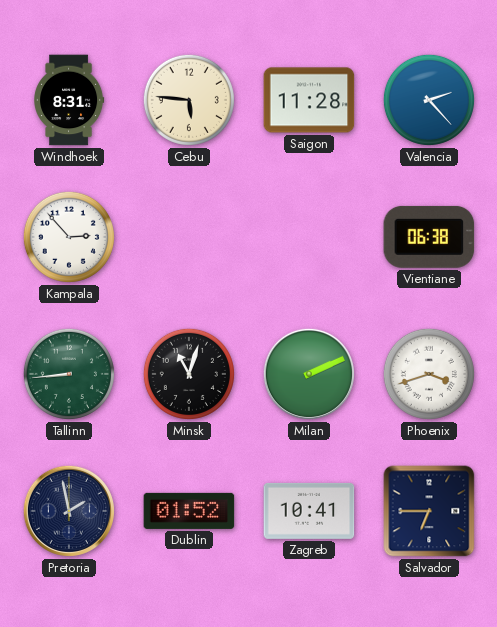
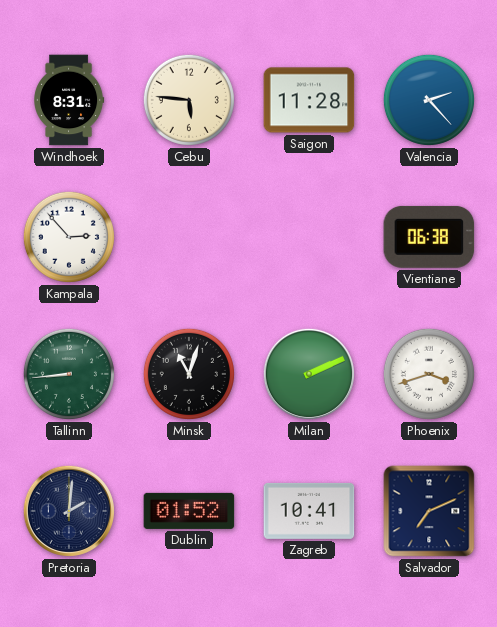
Pretoria: 1:58 -> 2:01
Salvador: 6:45 -> 7:11
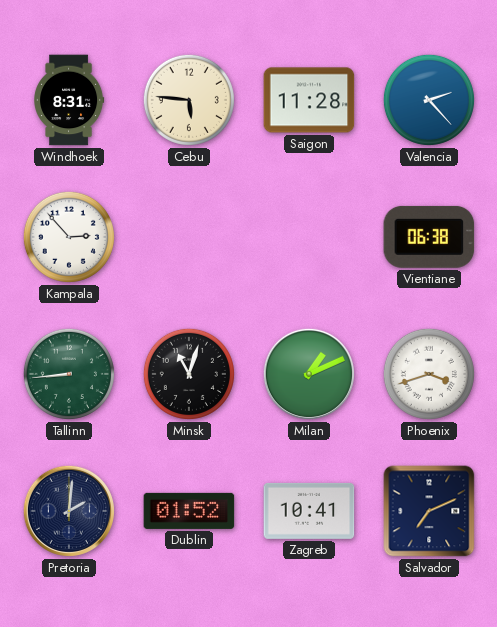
Milan: 2:11 -> 1:11
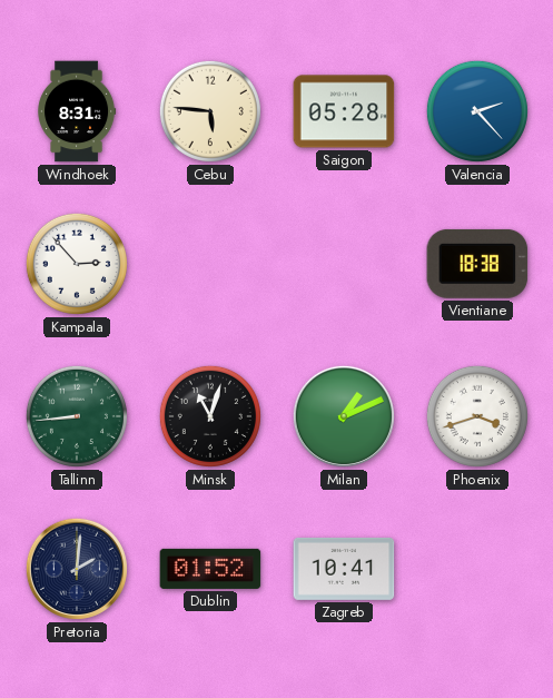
Saigon: 11:28 -> 05:28
Vientiane: 06:38 -> 18:38
Salvador: 7:11 -> none
